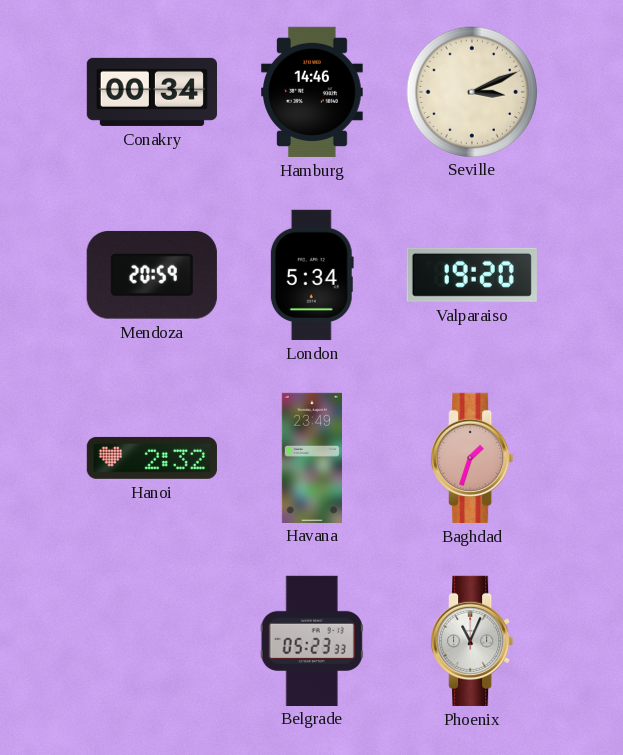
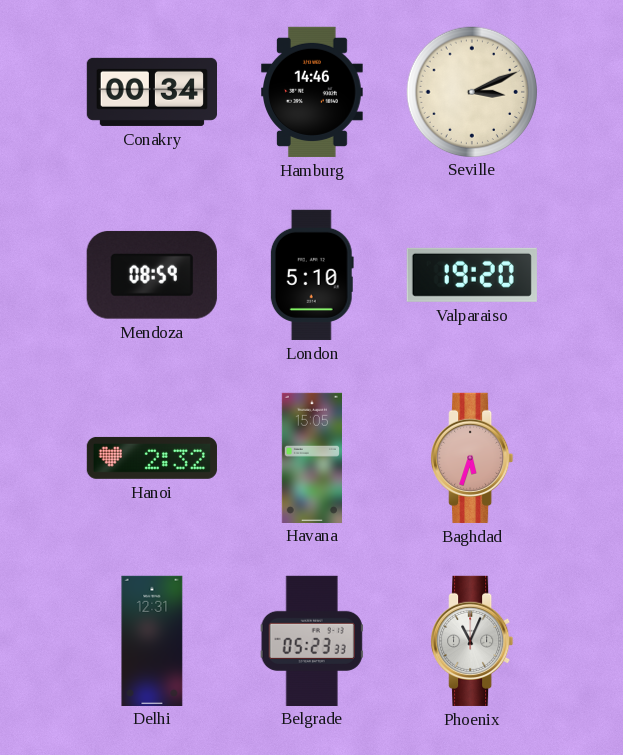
Mendoza: 20:59 -> 08:59
London: 5:34 -> 5:10
Havana: 23:49 -> 15:05
Baghdad: 1:33 -> 5:33
Delhi: none -> 12:31
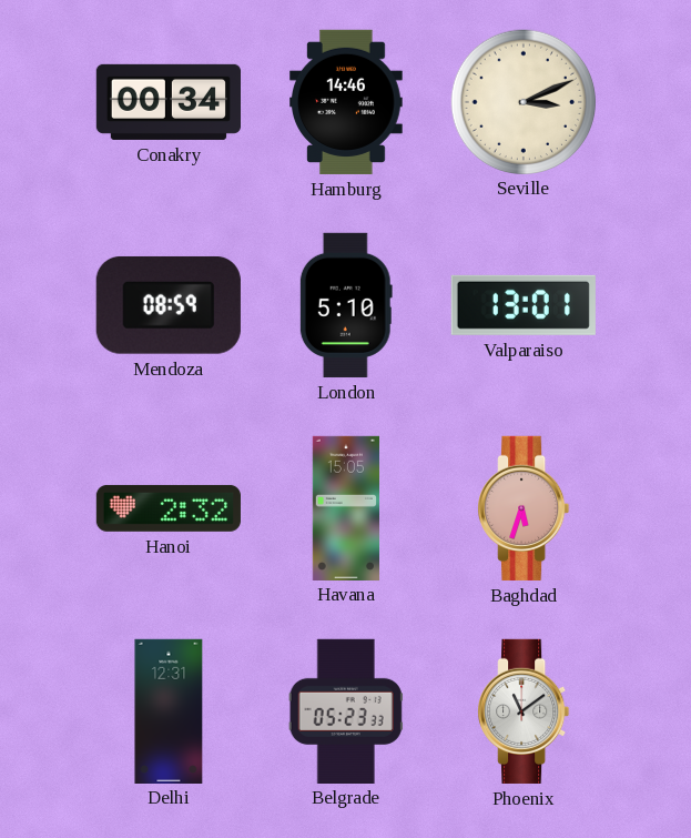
Valparaiso: 19:20 -> 13:01
Phoenix: 11:04 -> 11:09
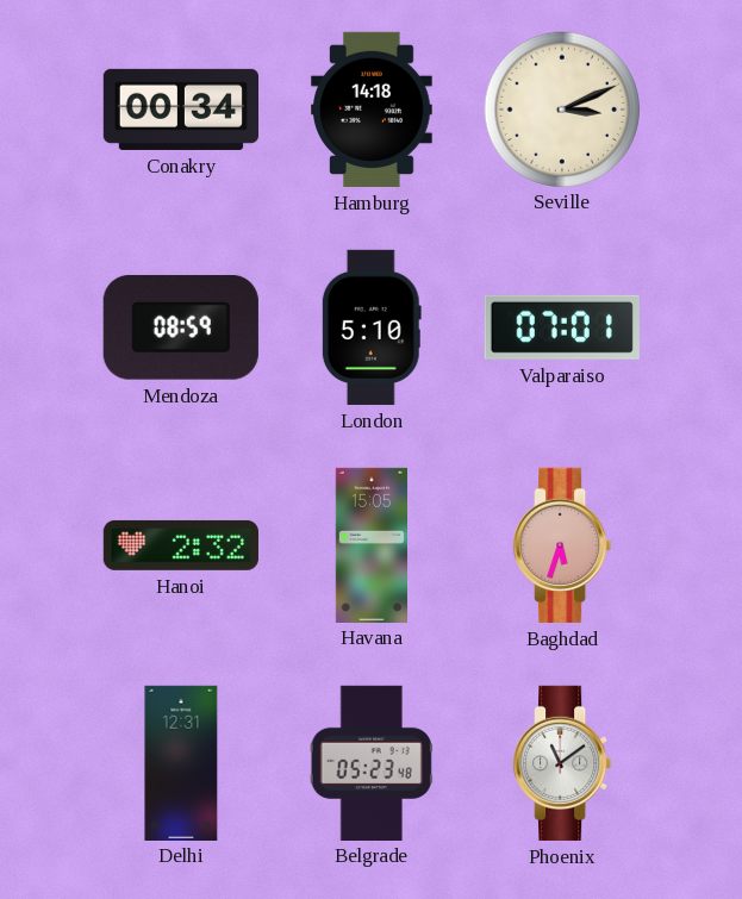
Hamburg: 14:46 -> 14:18
Valparaiso: 13:01 -> 07:01
Belgrade: 05:23:33 -> 05:23:48
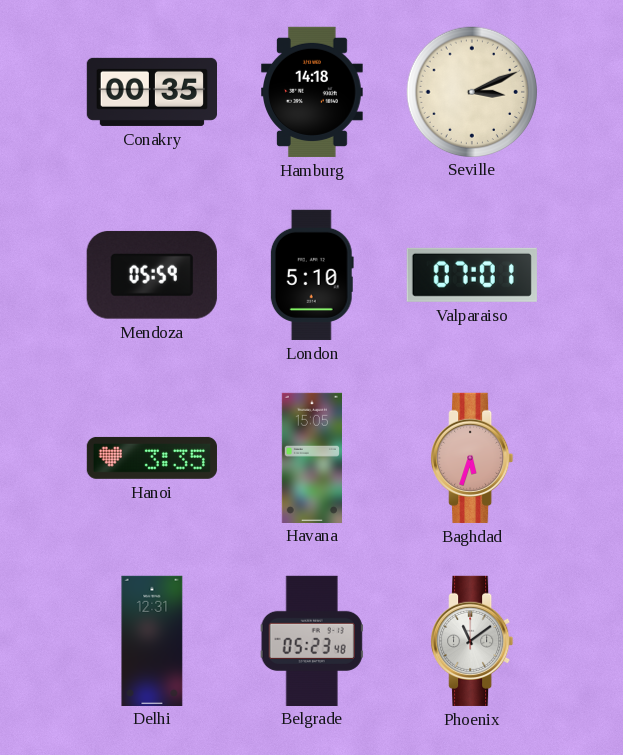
Conakry: 00:34 -> 00:35
Mendoza: 08:59 -> 05:59
Hanoi: 2:32 -> 3:35
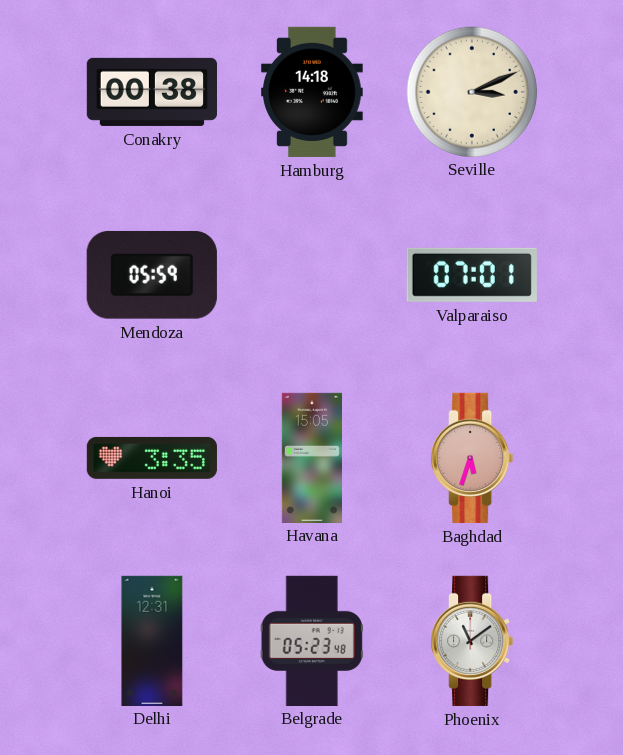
Conakry: 00:35 -> 00:38
London: 5:10 -> none
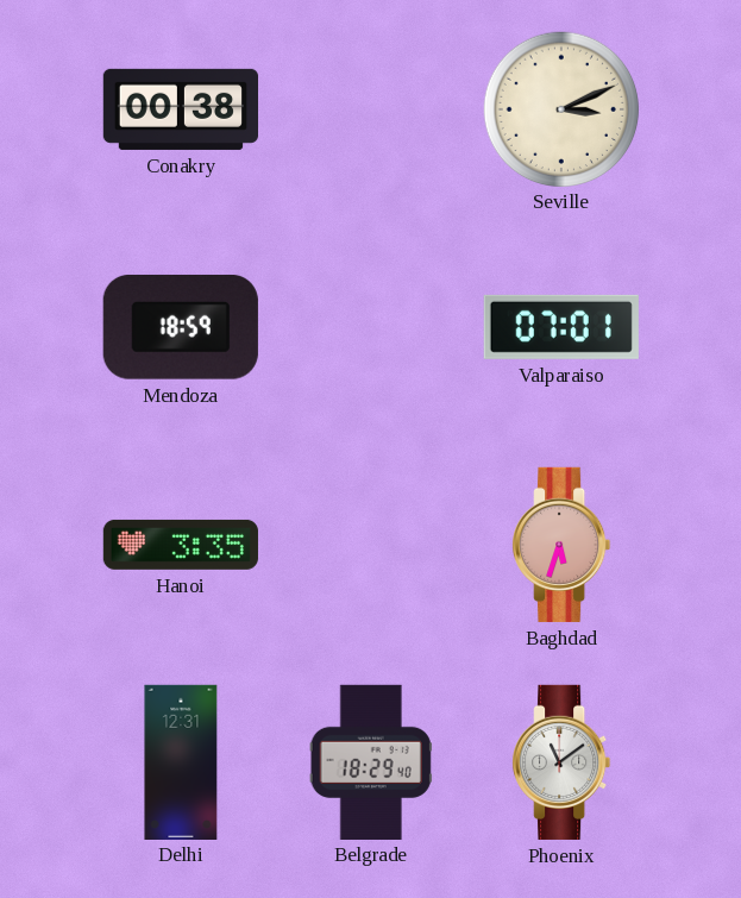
Hamburg: 14:18 -> none
Mendoza: 05:59 -> 18:59
Havana: 15:05 -> none
Belgrade: 05:23 -> 18:29
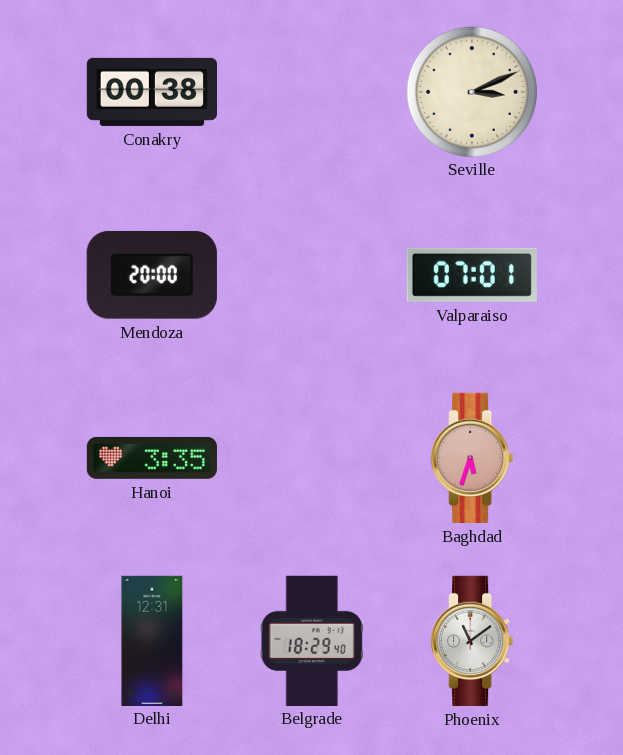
Mendoza: 18:59 -> 20:00
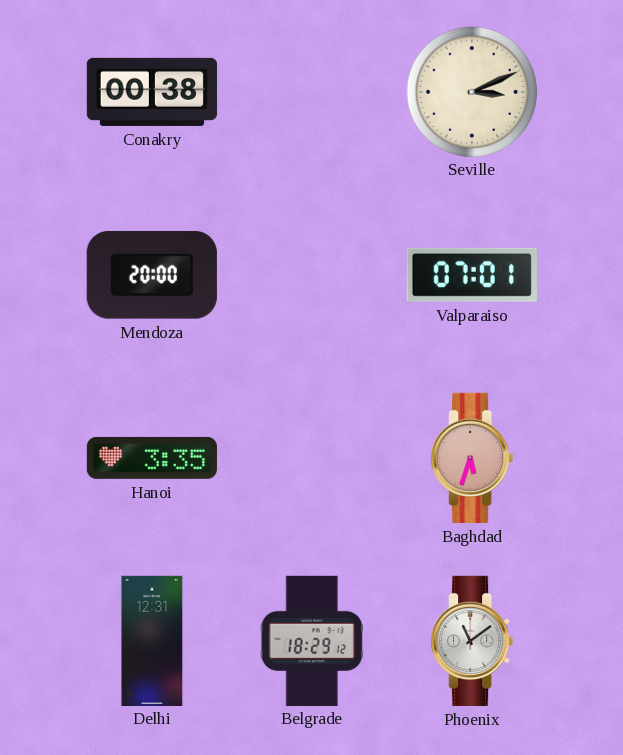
Belgrade: 18:29:40 -> 18:29:12
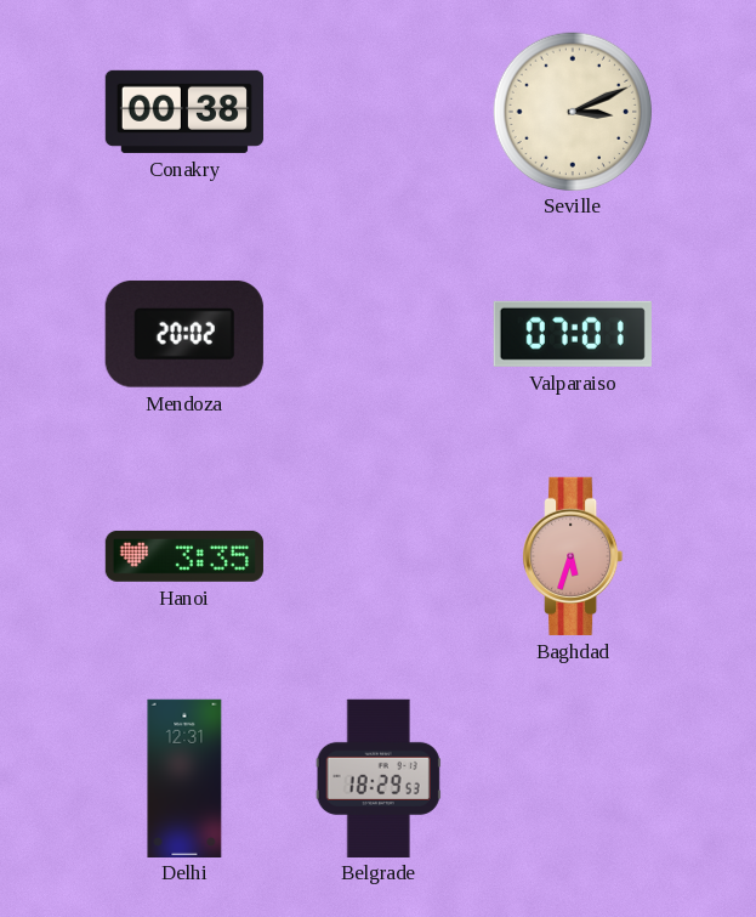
Mendoza: 20:00 -> 20:02
Belgrade: 18:29:12 -> 18:29:53
Phoenix: 11:09 -> none
